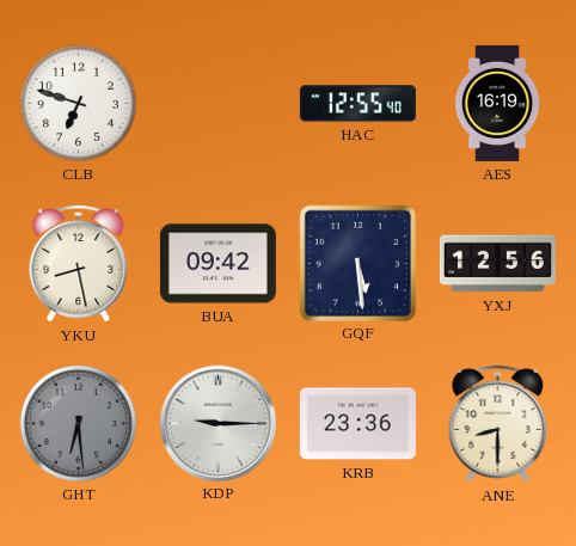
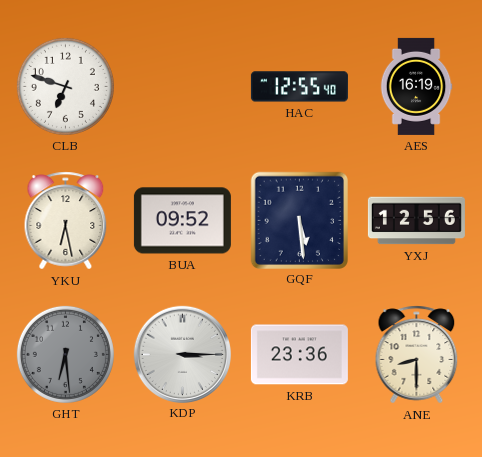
YKU: 8:28 -> 6:28
BUA: 09:42 -> 09:52
KDP: 9:15 -> 3:15
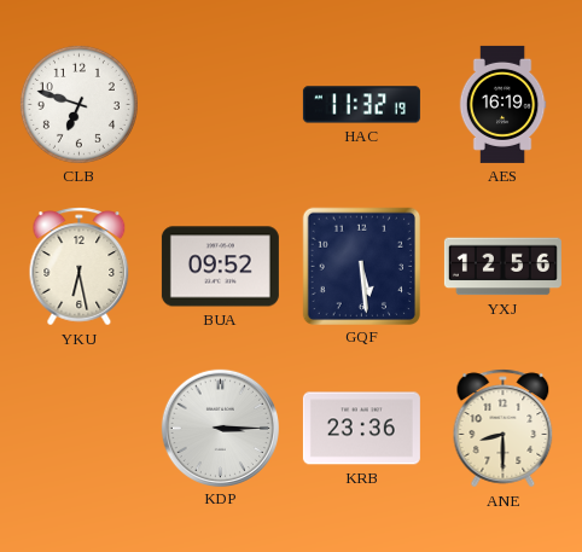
HAC: 12:55 -> 11:32
GHT: 6:29 -> none
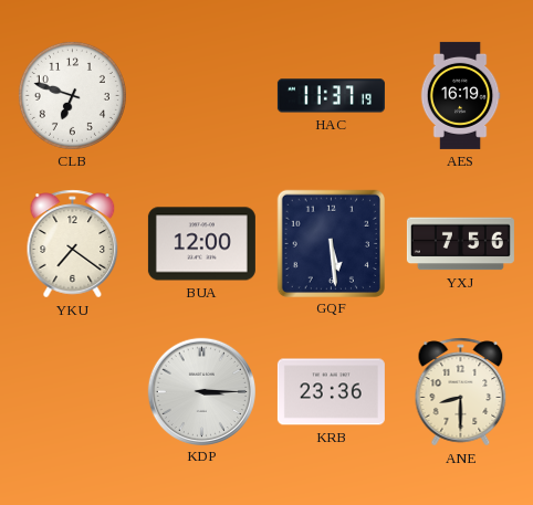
HAC: 11:32 -> 11:37
YKU: 6:28 -> 7:21
BUA: 09:52 -> 12:00
YXJ: 12:56 -> 7:56
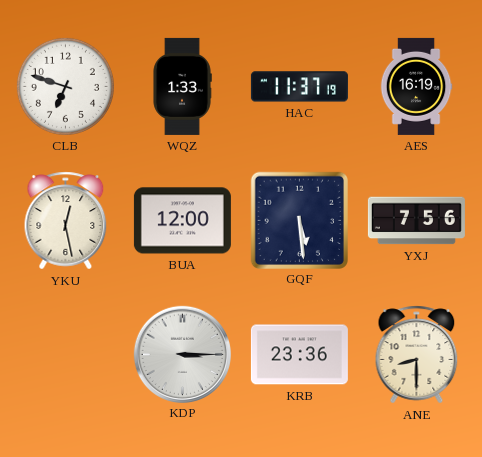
WQZ: none -> 1:33
YKU: 7:21 -> 12:28
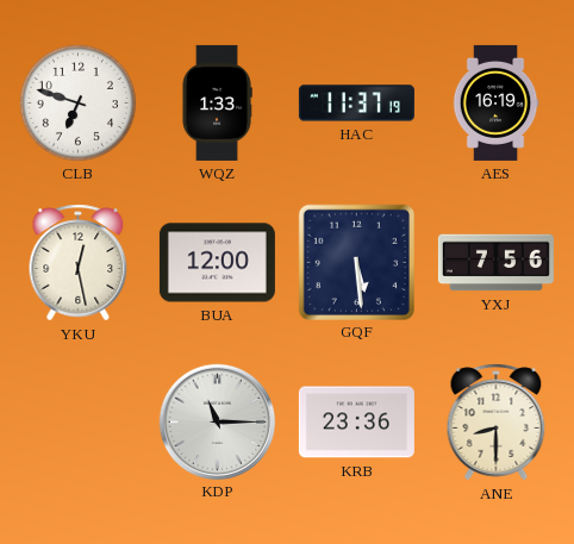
KDP: 3:15 -> 11:15
